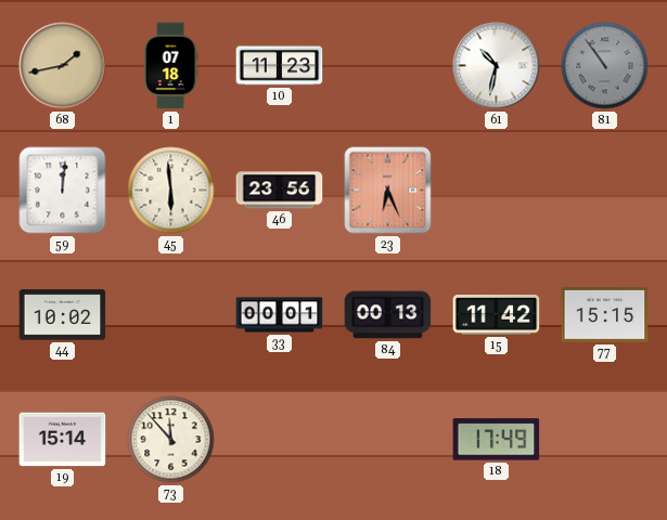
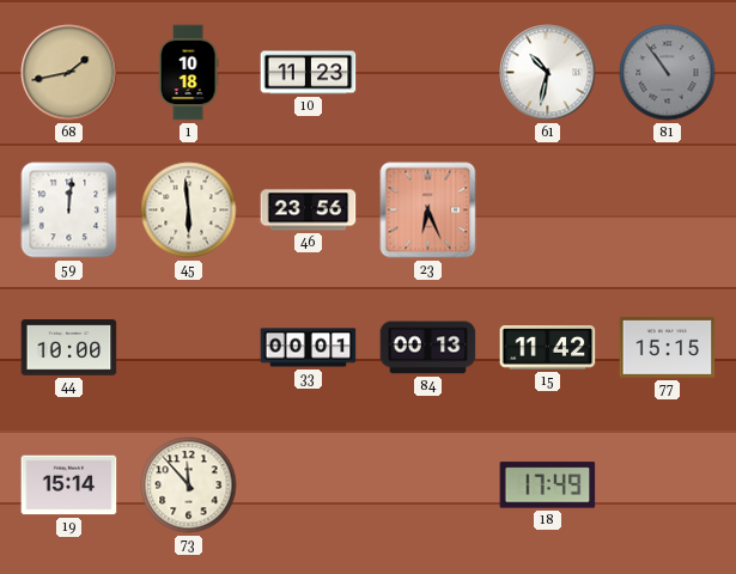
1: 07:18 -> 10:18
44: 10:02 -> 10:00
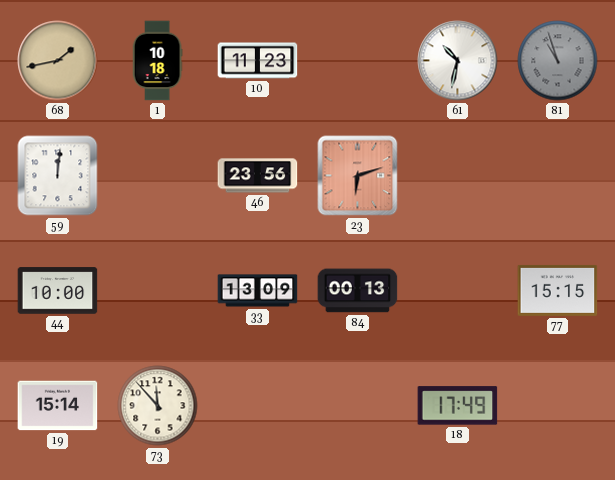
81: 10:54 -> 10:57
45: 5:59 -> none
23: 6:26 -> 6:12
33: 00:01 -> 13:09
15: 11:42 -> none
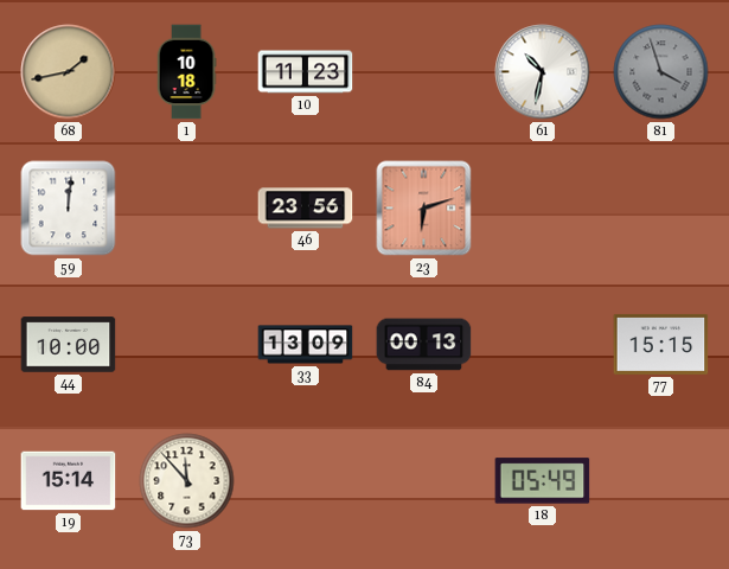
81: 10:57 -> 3:57
18: 17:49 -> 05:49
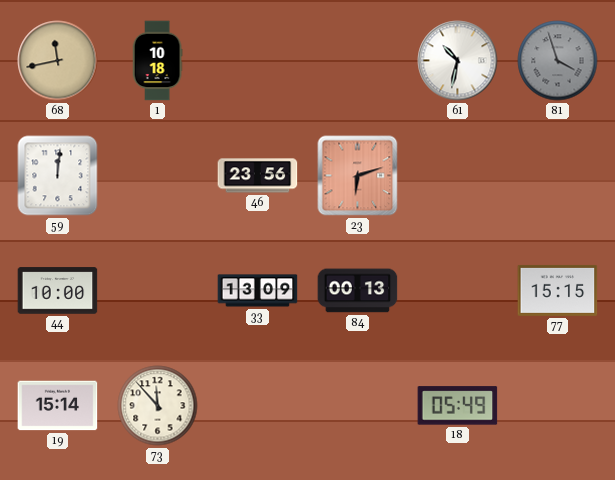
68: 1:43 -> 11:43
10: 11:23 -> none
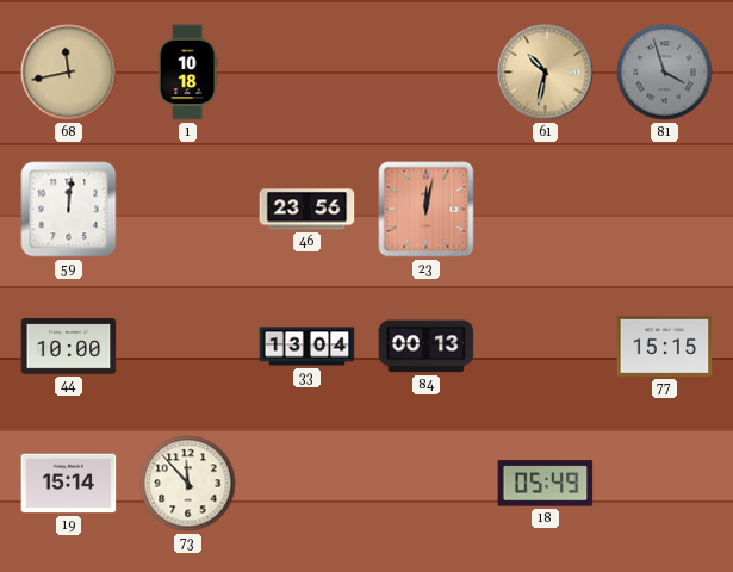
61 dial: white -> champagne
23: 6:12 -> 12:02
33: 13:09 -> 13:04
